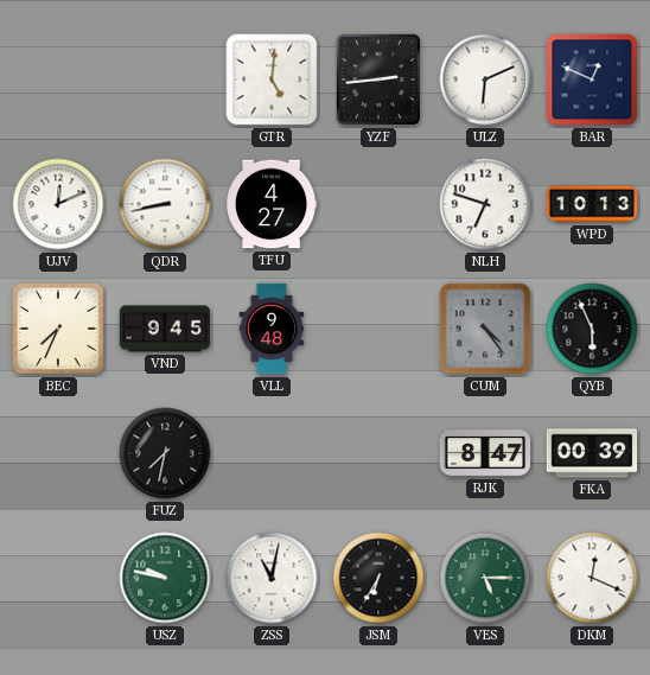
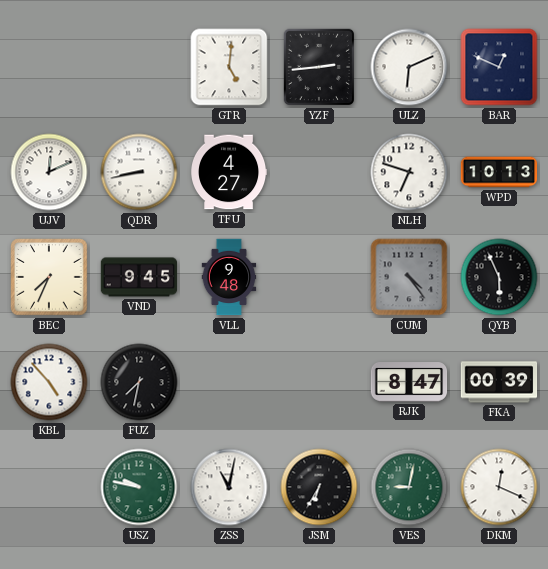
KBL: none -> 4:53
VES: 5:15 -> 9:02
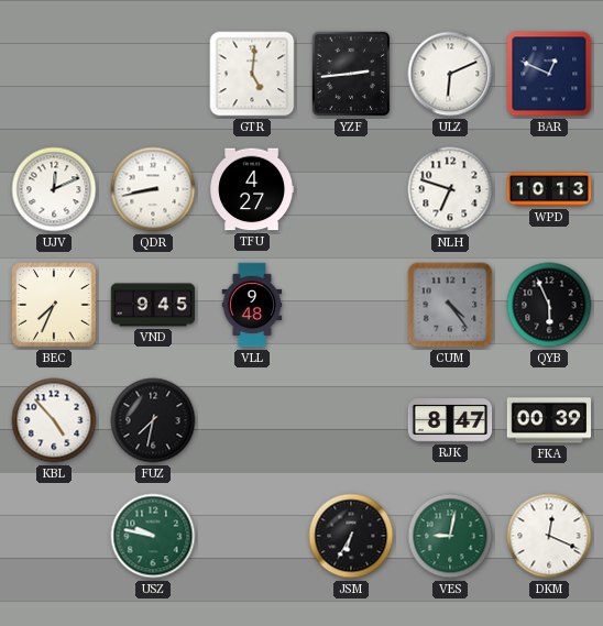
ZSS: 11:02 -> none
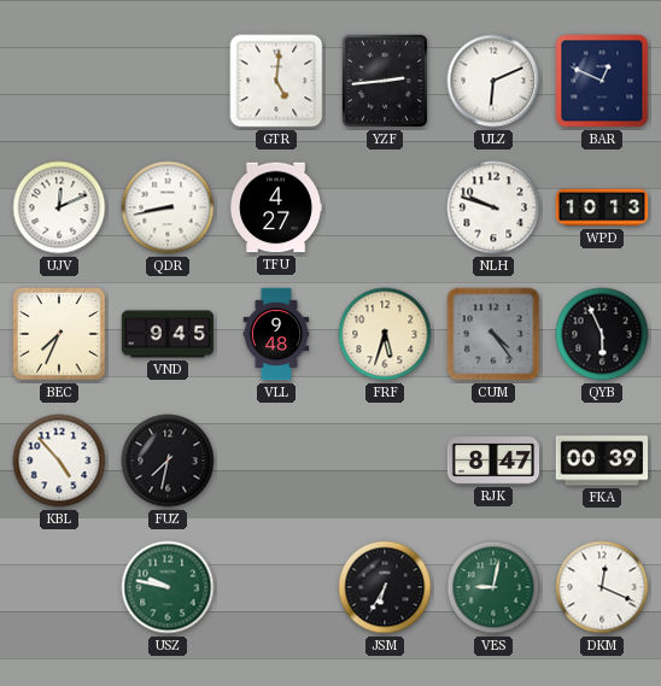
NLH: 6:48 -> 9:48
FRF: none -> 5:33
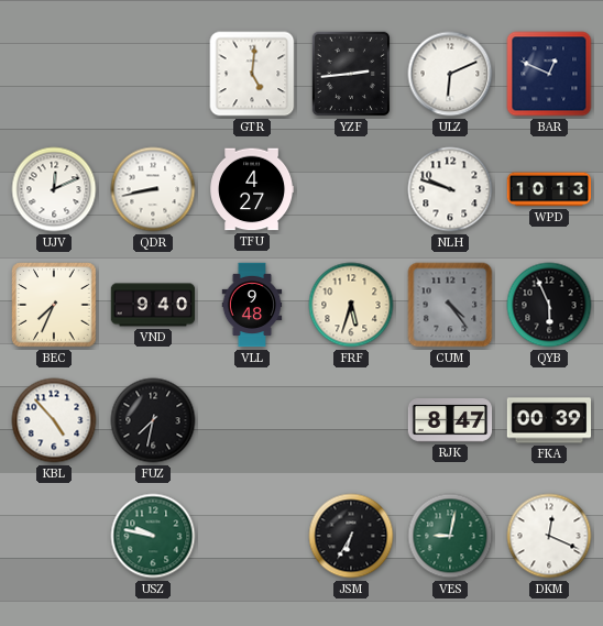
VND: 9:45 -> 9:40
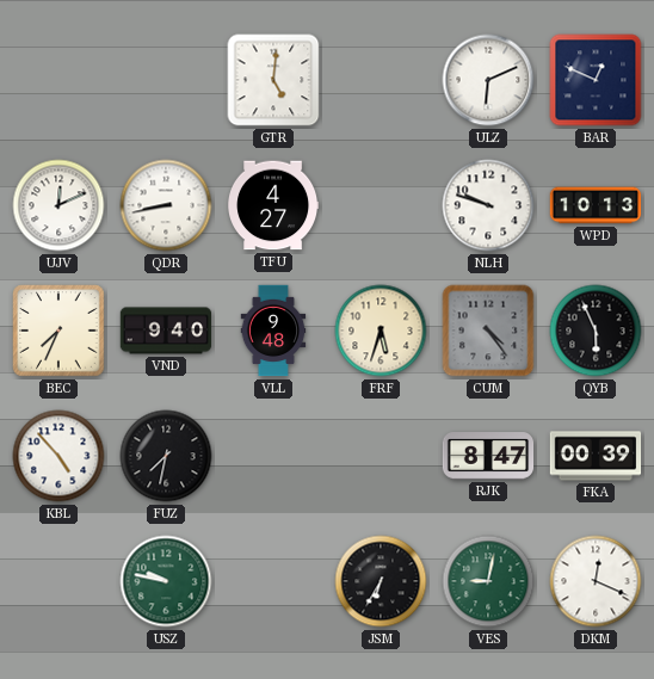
YZF: 2:44 -> none
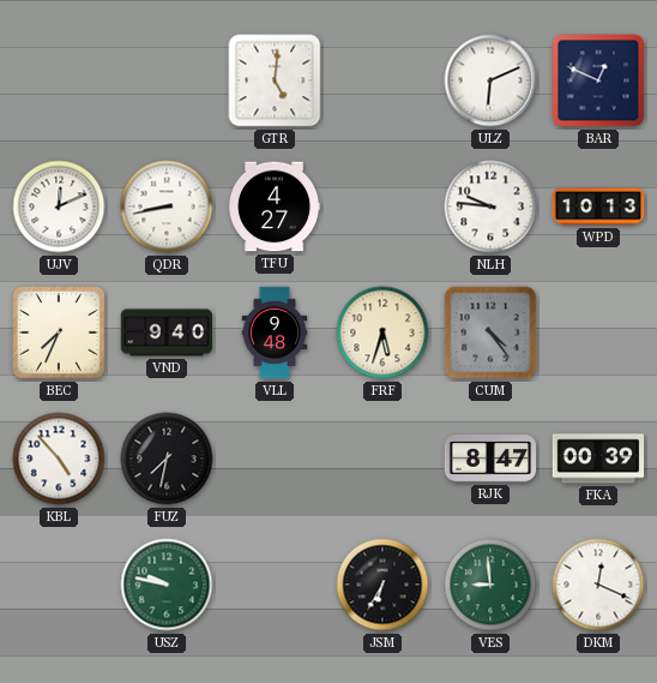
NLH: 9:48 -> 9:46
QYB: 5:56 -> none
VES: 9:02 -> 8:59
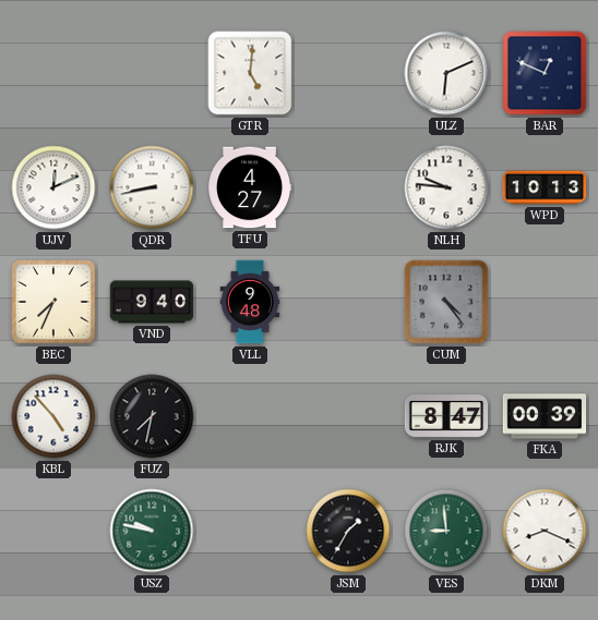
FRF: 5:33 -> none
JSM: 6:35 -> 1:35
DKM: 12:19 -> 8:19
